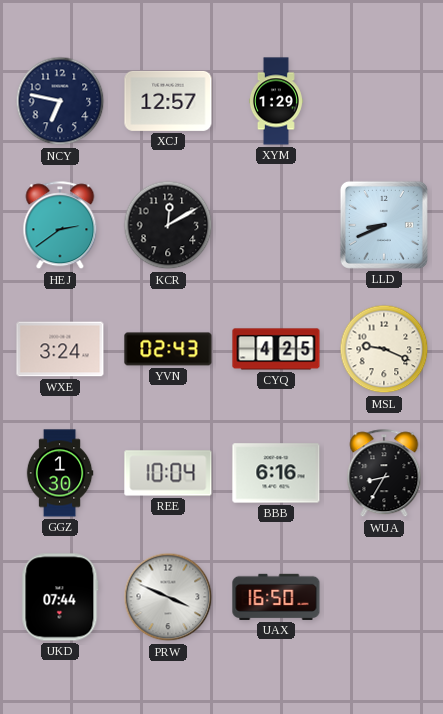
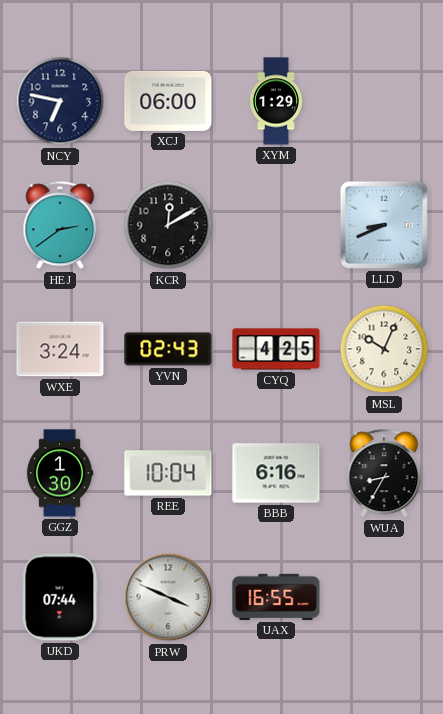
XCJ: 12:57 -> 06:00
MSL: 9:19 -> 10:04
UAX: 16:50 -> 16:55
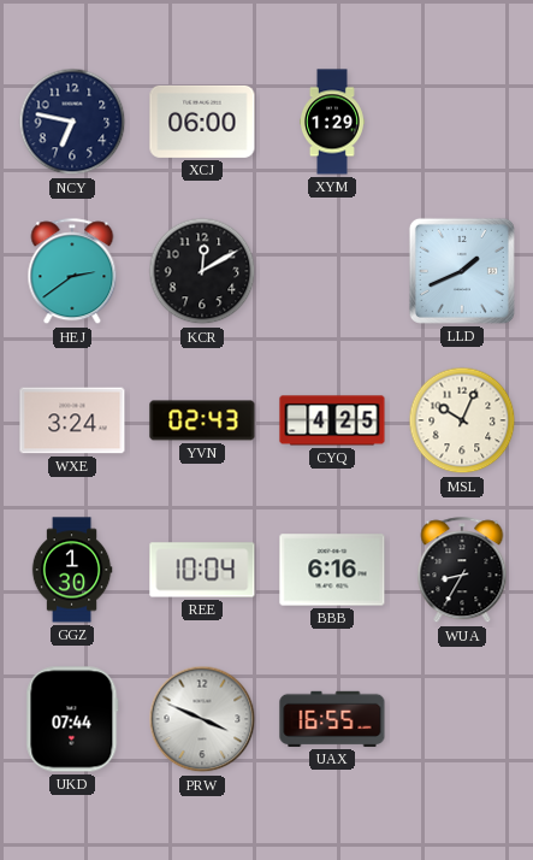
LLD: 8:41 -> 1:41
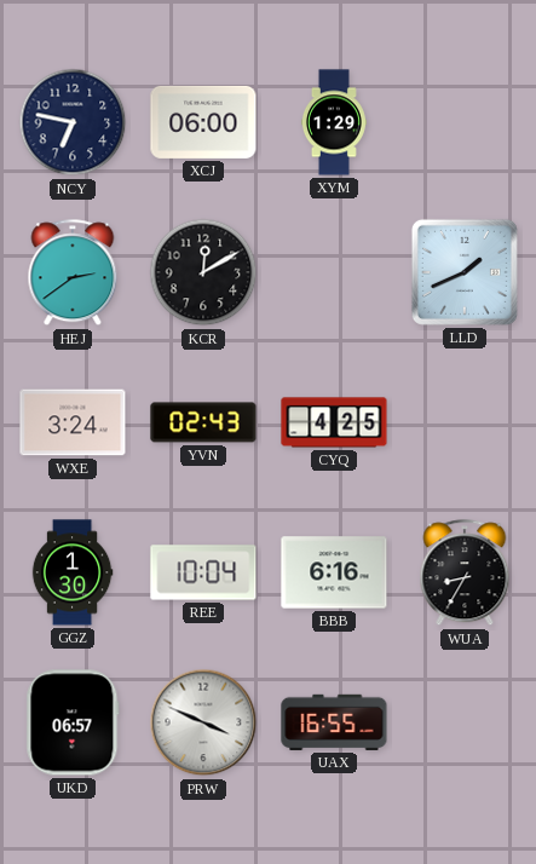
MSL: 10:04 -> none
UKD: 07:44 -> 06:57
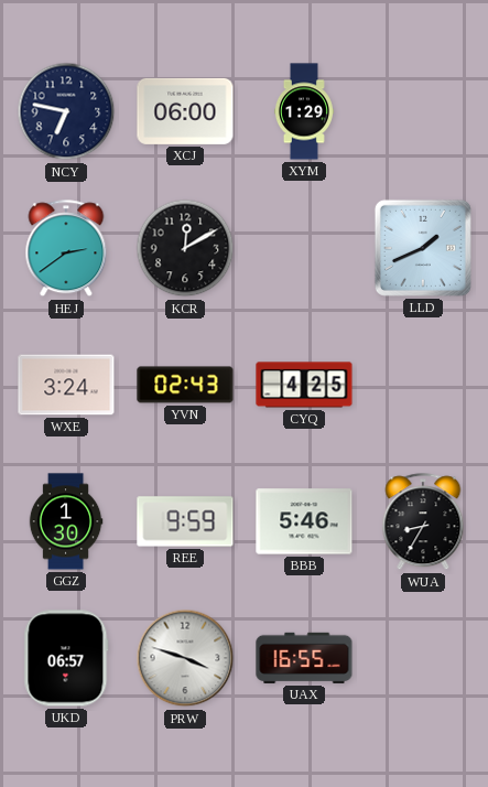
REE: 10:04 -> 9:59
BBB: 6:16 -> 5:46
PRW: 3:49 -> 3:48
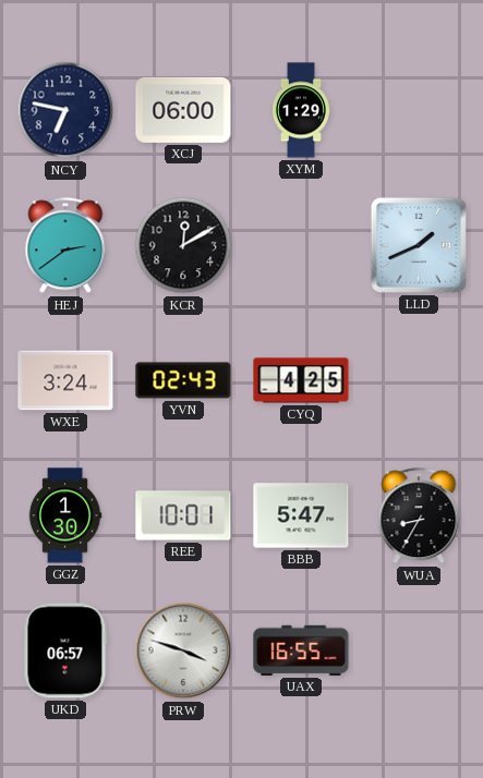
REE: 9:59 -> 10:01
BBB: 5:46 -> 5:47
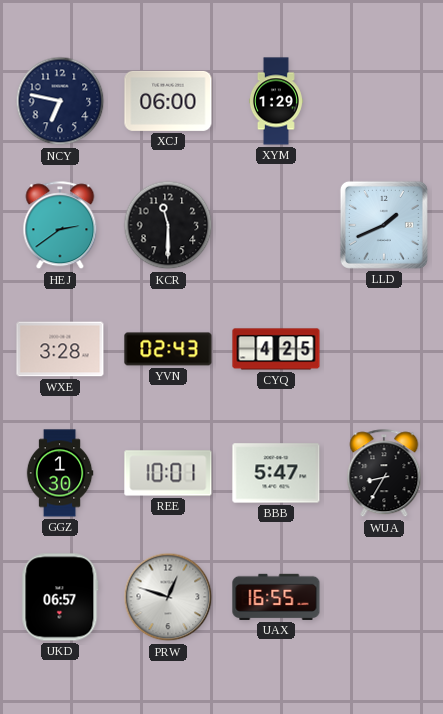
KCR: 12:10 -> 11:30
WXE: 3:24 -> 3:28
PRW: 3:48 -> 12:48
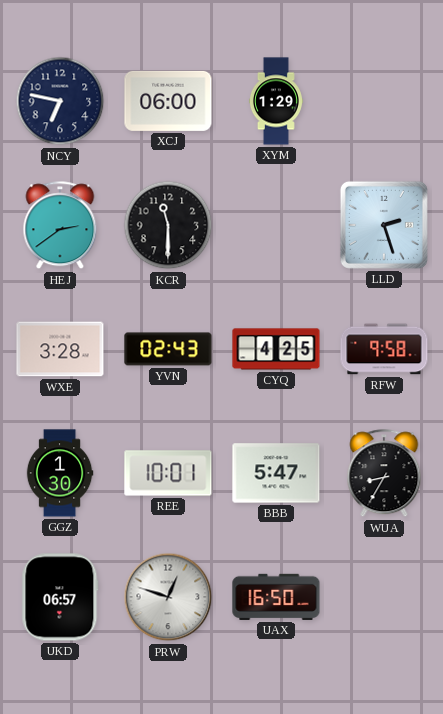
LLD: 1:41 -> 2:27
RFW: none -> 9:58
UAX: 16:55 -> 16:50
